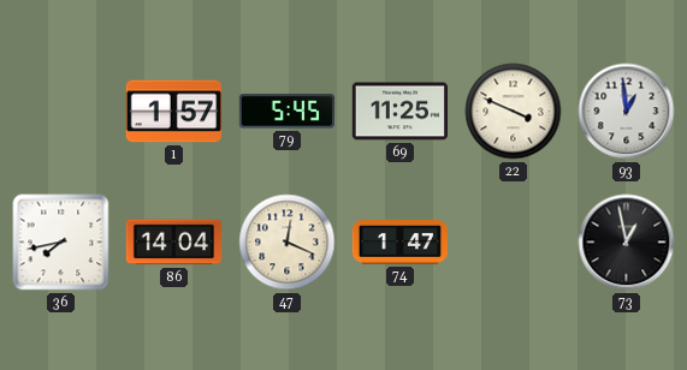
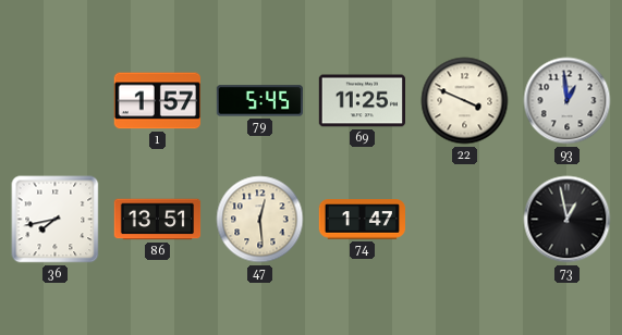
86: 14:04 -> 13:51
47: 12:19 -> 12:29
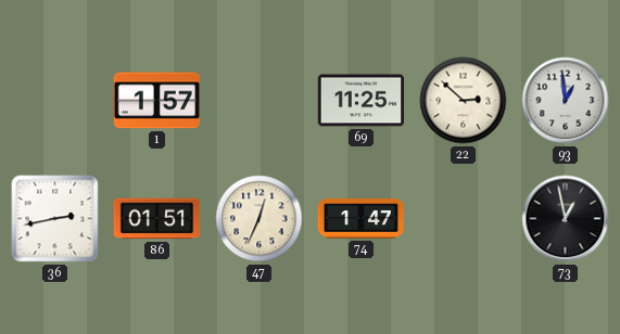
79: 5:45 -> none
22: 3:49 -> 2:52
36: 7:43 -> 2:43
86: 13:51 -> 01:51
47: 12:29 -> 12:34
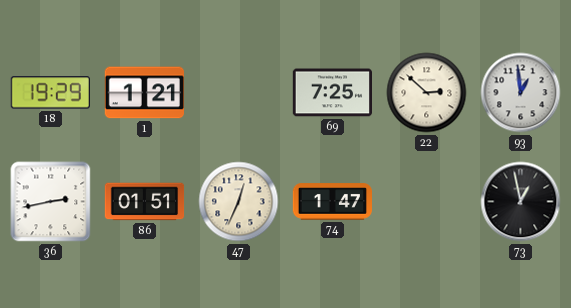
18: none -> 19:29
1: 1:57 -> 1:21
69: 11:25 -> 7:25
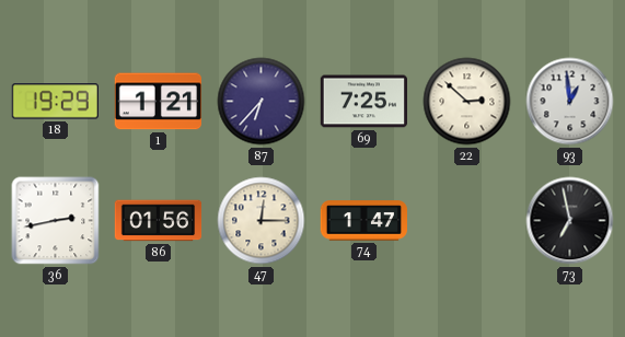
87: none -> 6:37
86: 01:51 -> 01:56
47: 12:34 -> 12:15
73: 12:58 -> 6:58
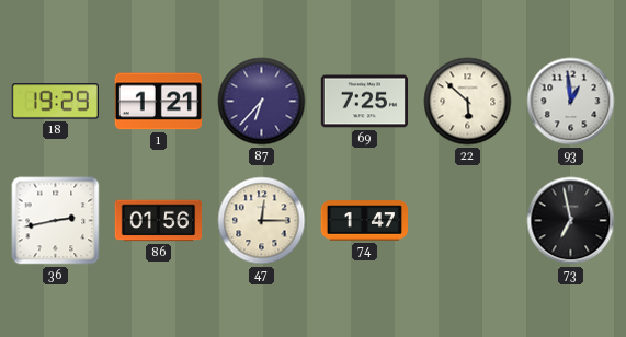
22: 2:52 -> 5:52
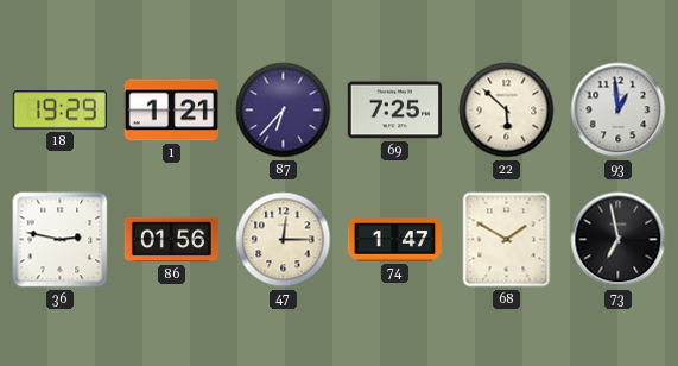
36: 2:43 -> 2:47
68: none -> 1:50
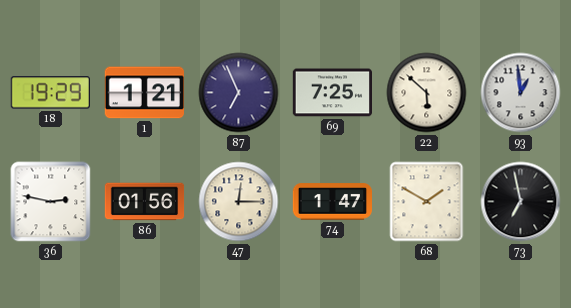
87: 6:37 -> 6:56
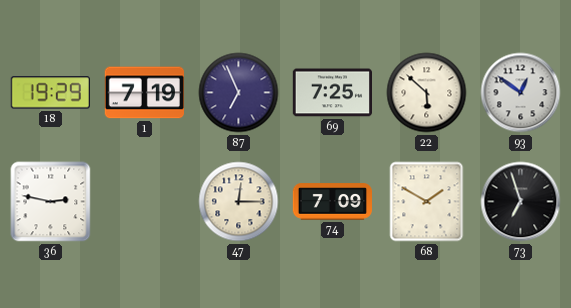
1: 1:21 -> 7:19
93: 12:59 -> 12:51
86: 01:56 -> none
74: 1:47 -> 7:09
73: 6:58 -> 6:57
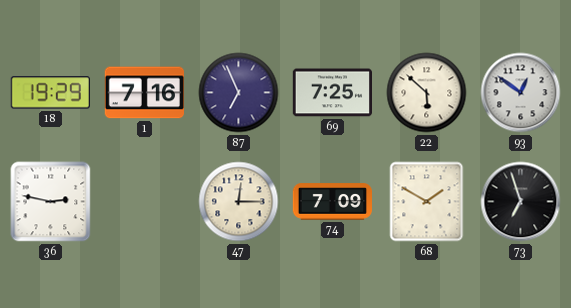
1: 7:19 -> 7:16
